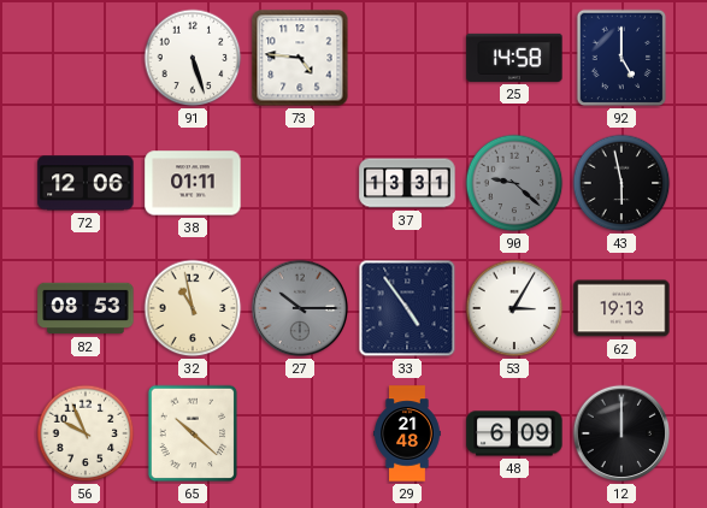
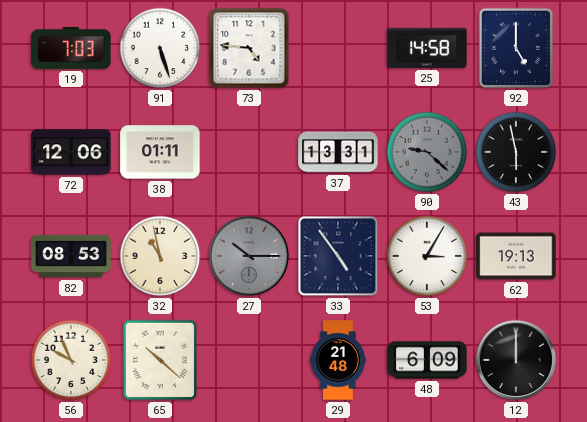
19: none -> 7:03
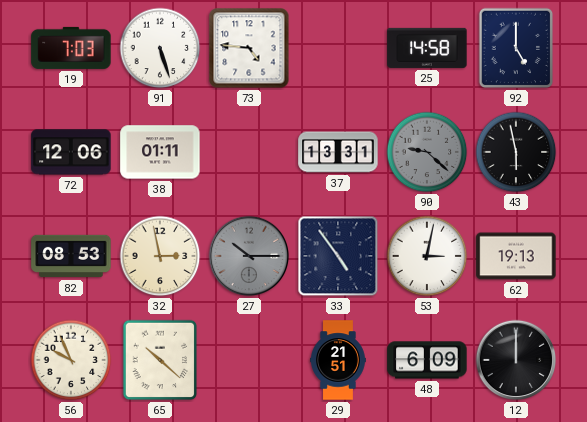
32: 10:58 -> 2:58
53: 3:05 -> 3:02
29: 21:48 -> 21:51
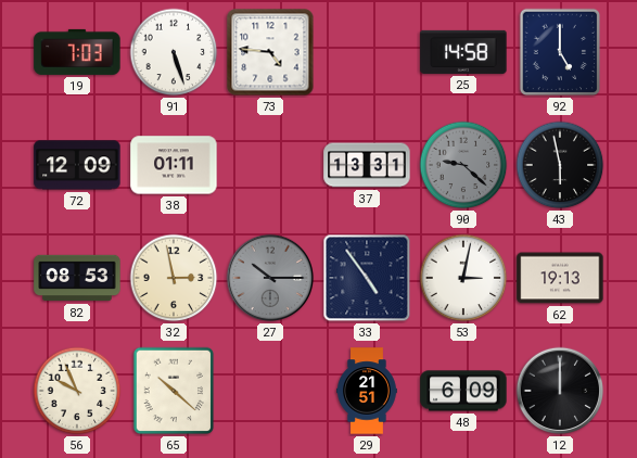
72: 12:06 -> 12:09
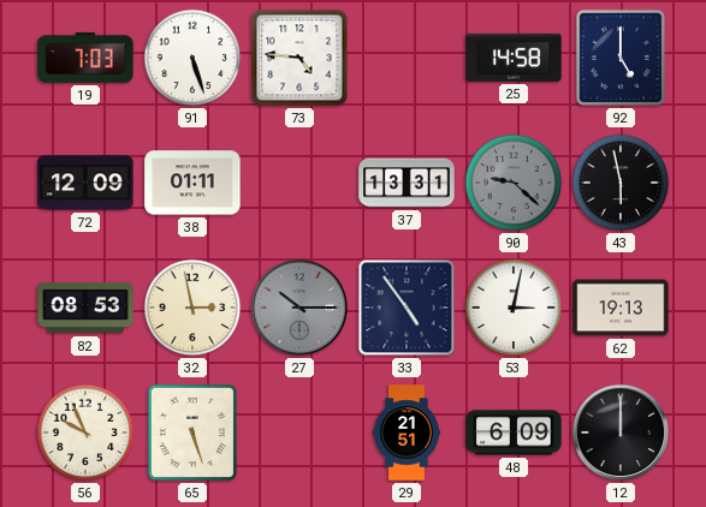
65: 10:22 -> 5:27
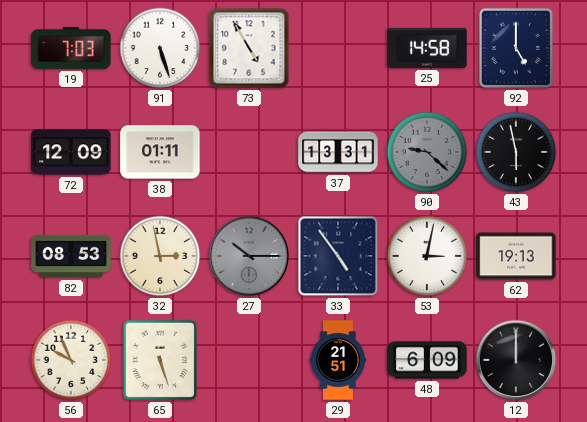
73: 4:46 -> 4:55
